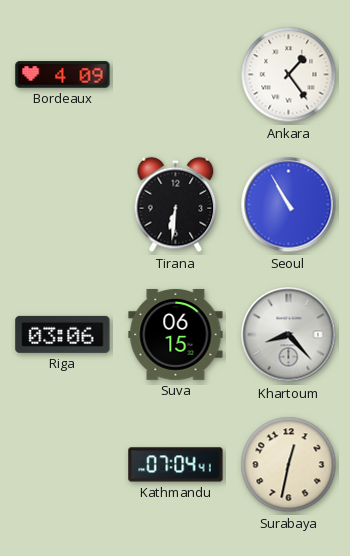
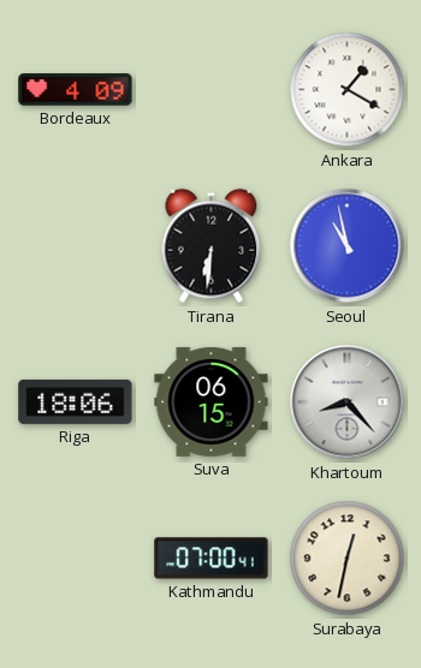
Ankara: 1:24 -> 1:20
Seoul: 10:55 -> 10:58
Riga: 03:06 -> 18:06
Kathmandu: 07:04 -> 07:00
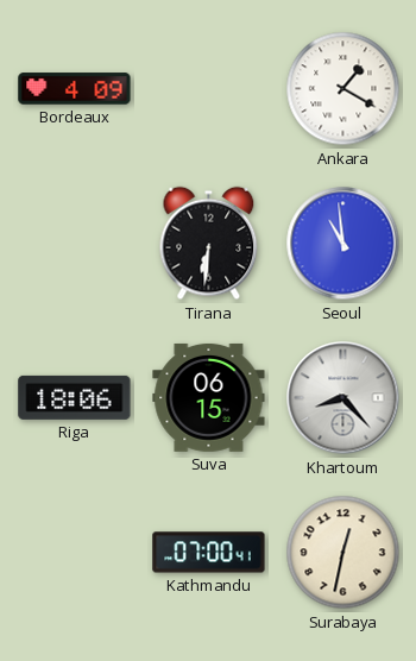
Seoul: 10:58 -> 10:59
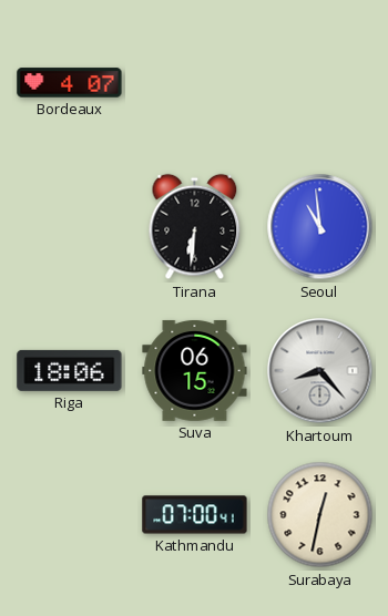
Bordeaux: 4:09 -> 4:07
Ankara: 1:20 -> none
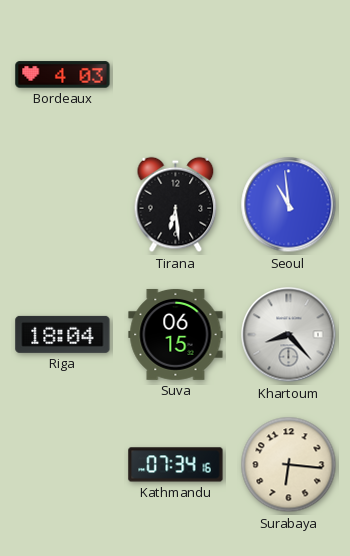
Bordeaux: 4:07 -> 4:03
Tirana: 6:31 -> 6:29
Riga: 18:06 -> 18:04
Kathmandu: 07:00 -> 07:34
Surabaya: 12:32 -> 6:16
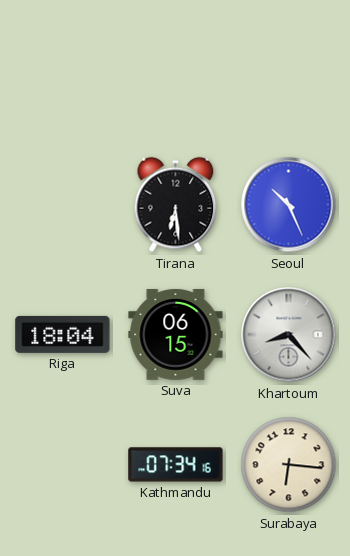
Bordeaux: 4:03 -> none
Seoul: 10:59 -> 10:26
